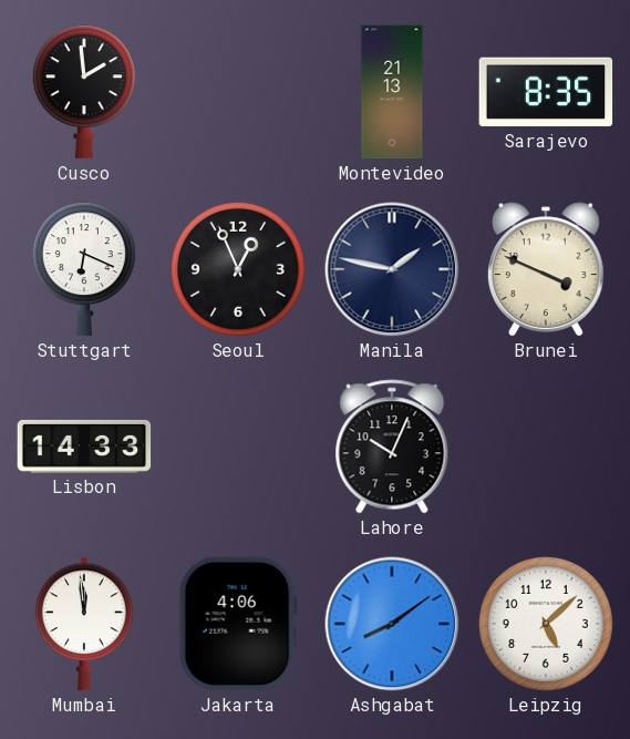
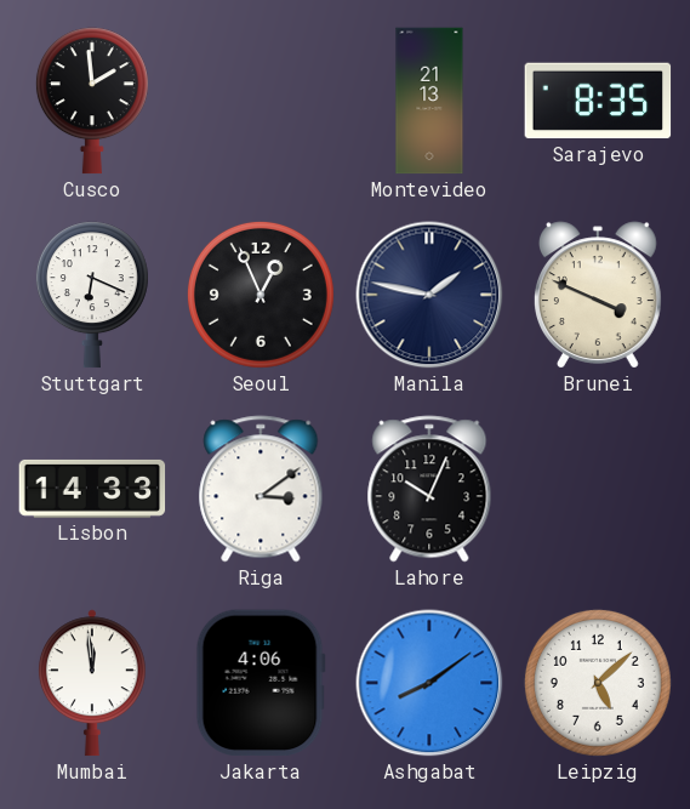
Riga: none -> 3:09
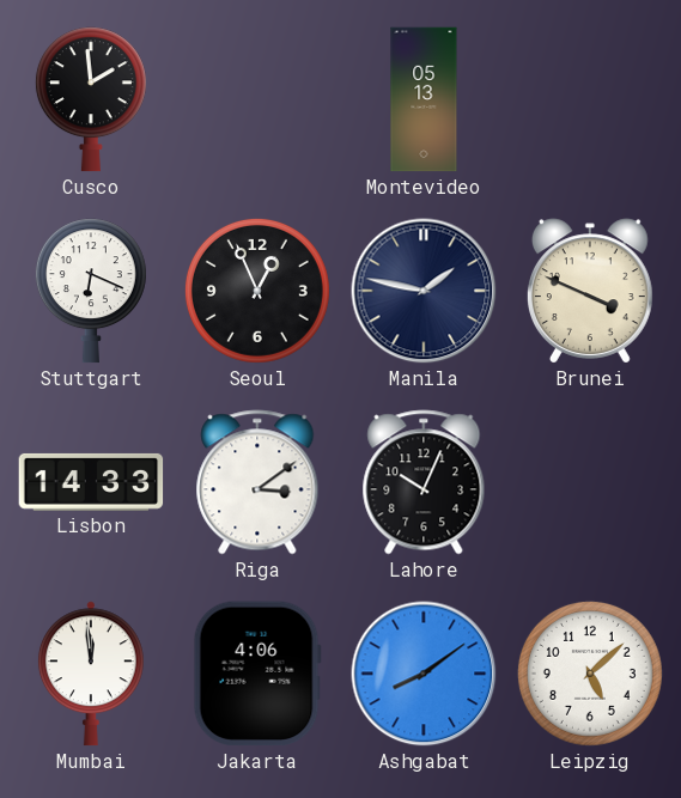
Montevideo: 21:13 -> 05:13
Sarajevo: 8:35 -> none
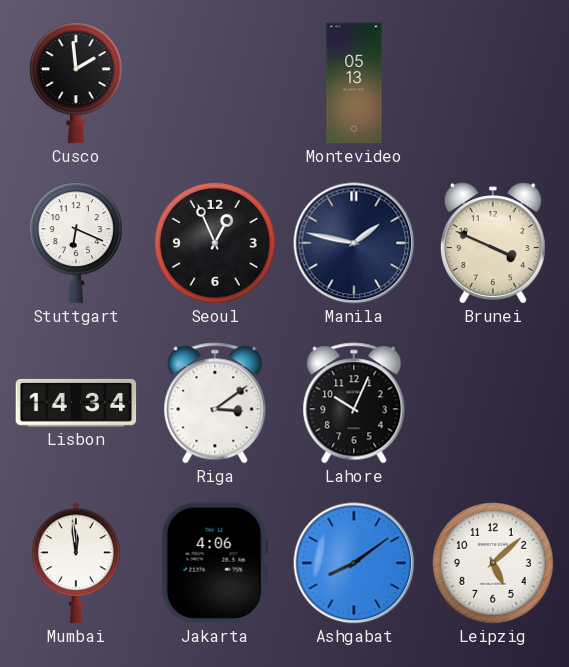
Lisbon: 14:33 -> 14:34
